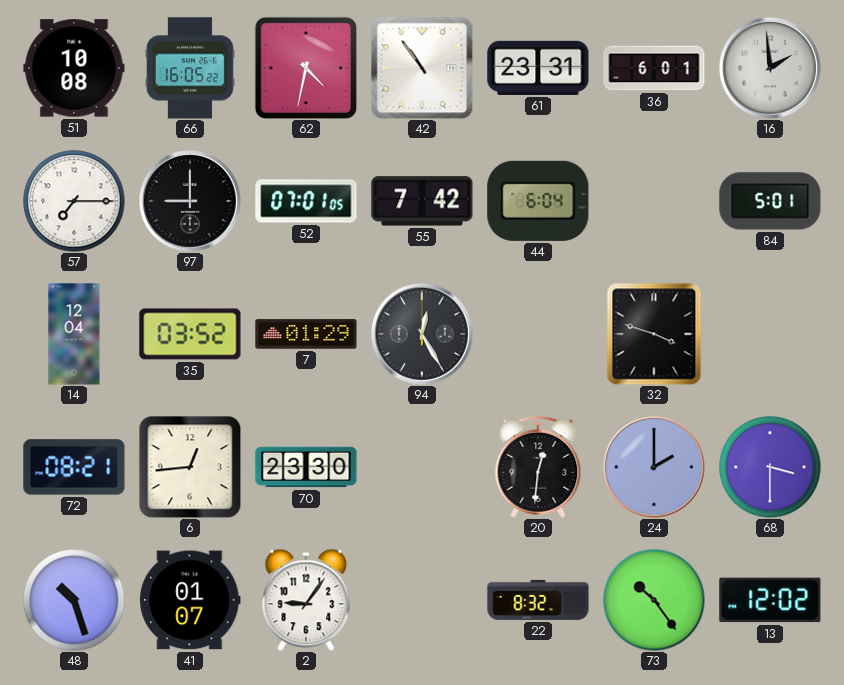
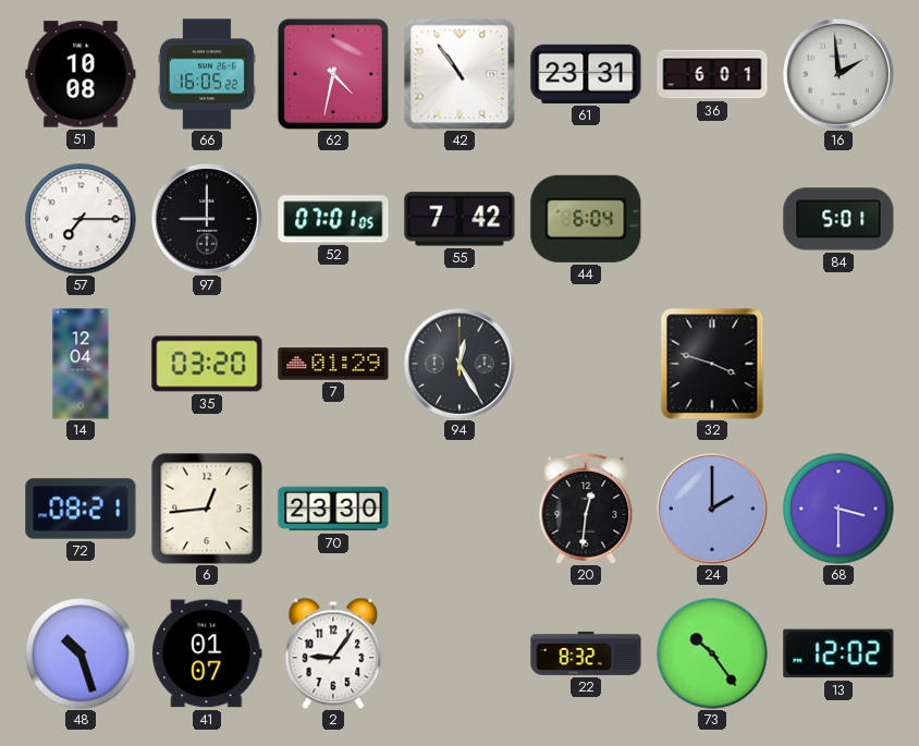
35: 03:52 -> 03:20
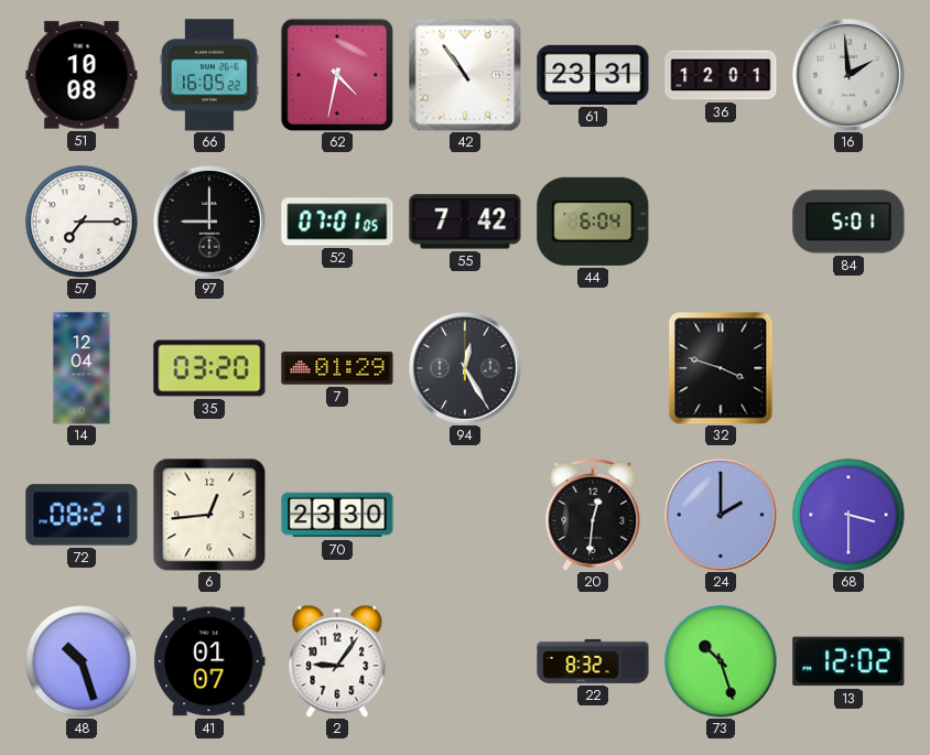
36: 6:01 -> 12:01
73: 10:24 -> 10:27
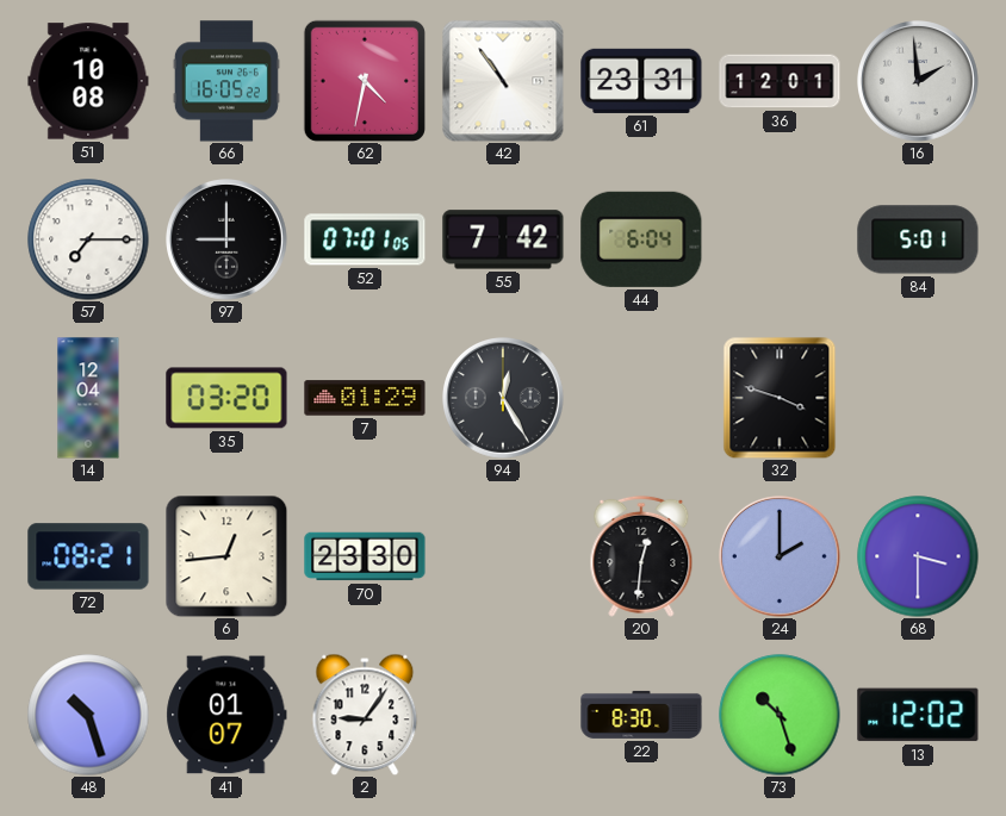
22: 8:32 -> 8:30
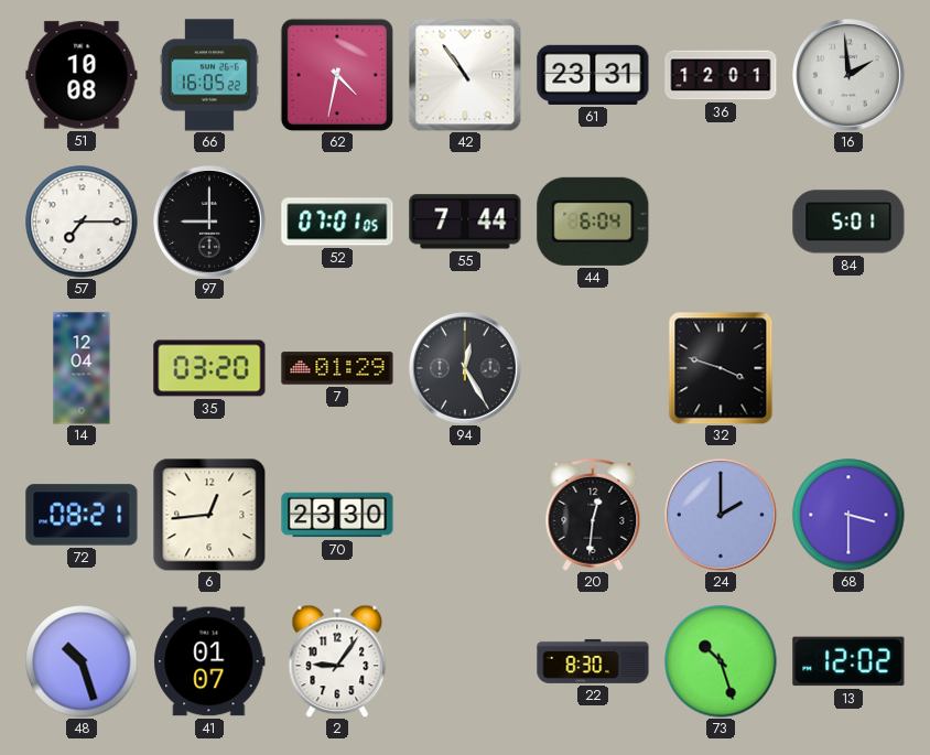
55: 7:42 -> 7:44
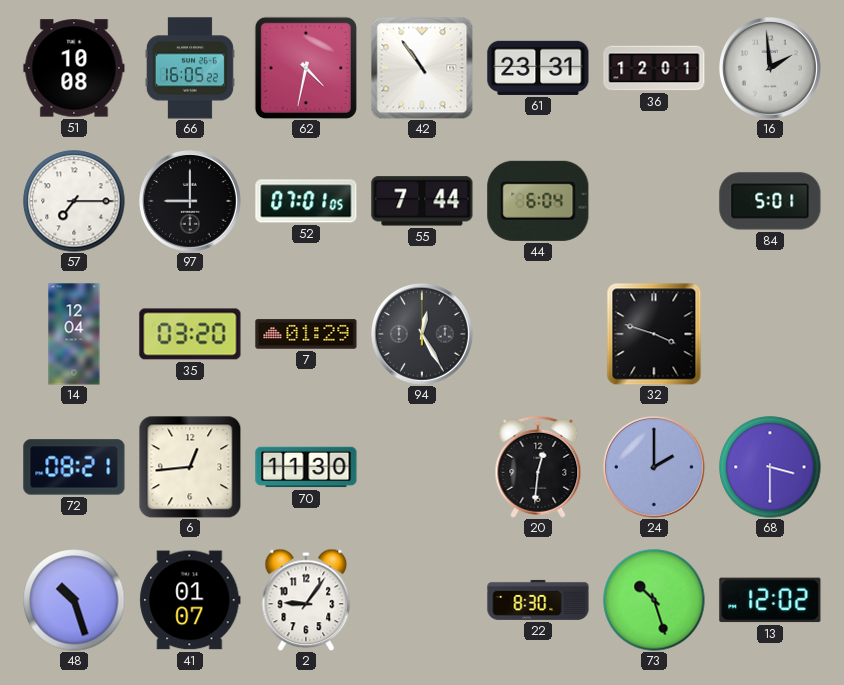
70: 23:30 -> 11:30
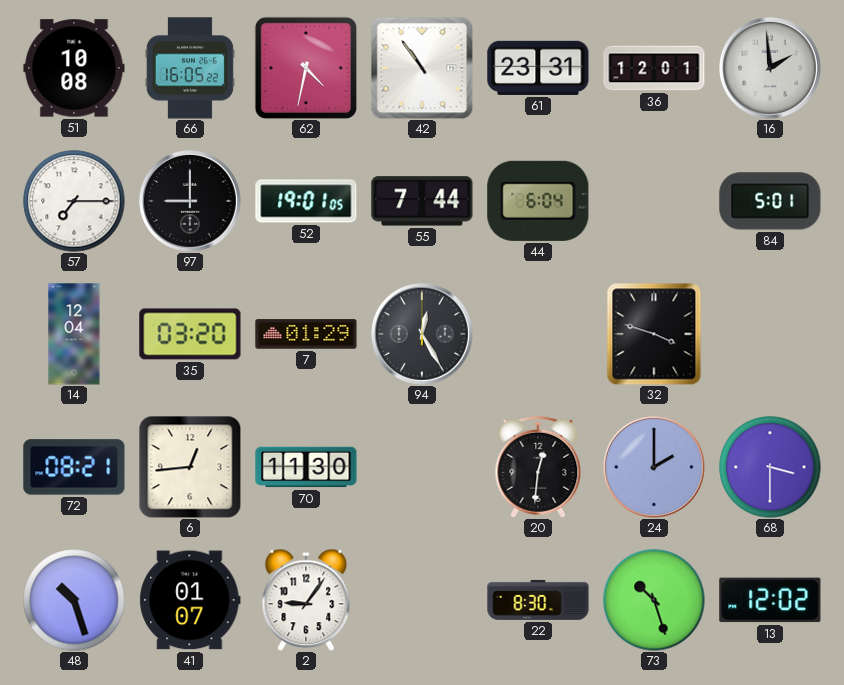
52: 07:01 -> 19:01
